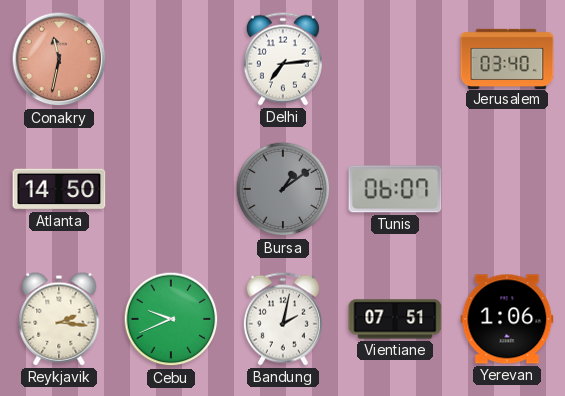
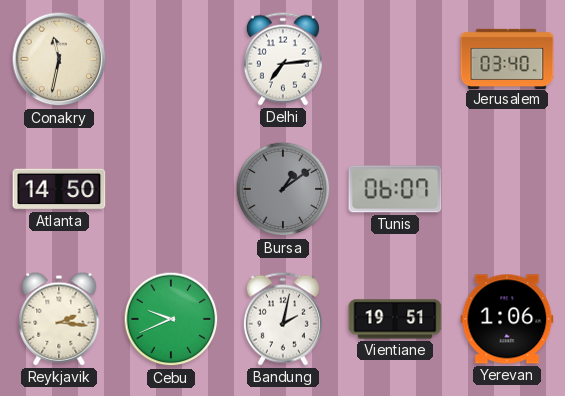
Conakry dial: salmon -> cream
Vientiane: 07:51 -> 19:51
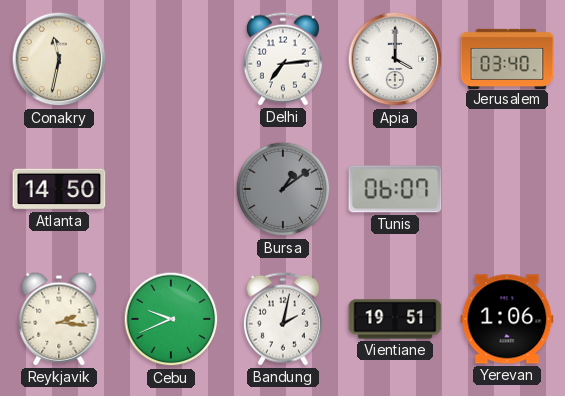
Apia: none -> 4:00
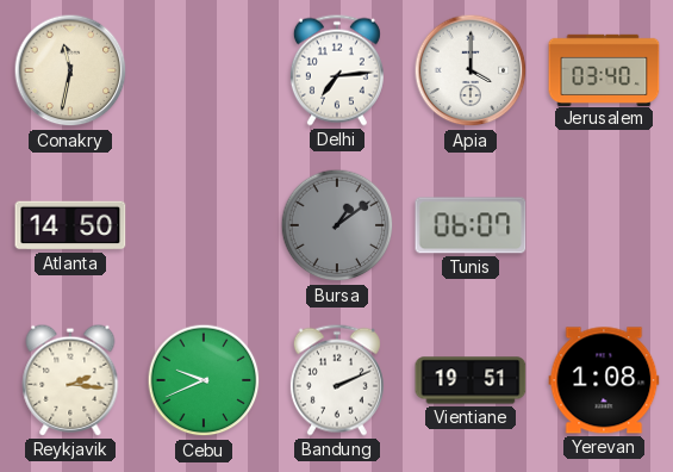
Bandung: 2:02 -> 2:11
Yerevan: 1:06 -> 1:08
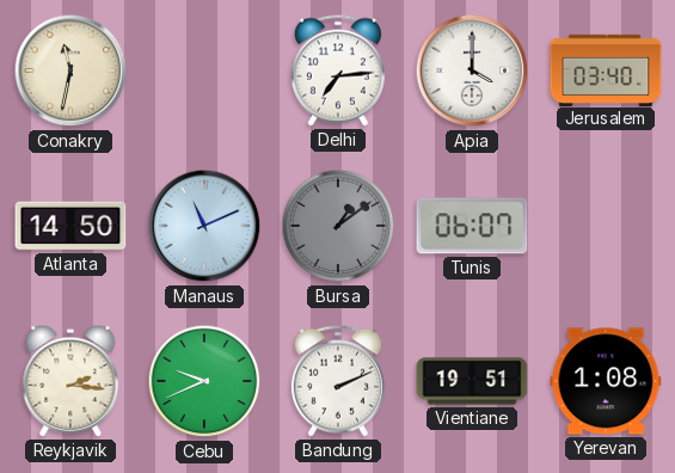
Manaus: none -> 11:11
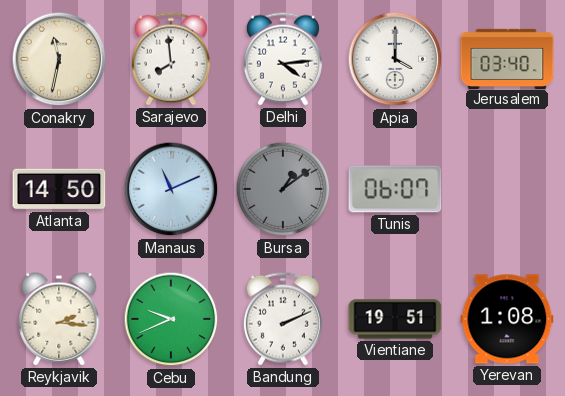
Sarajevo: none -> 7:59
Delhi: 7:14 -> 4:14
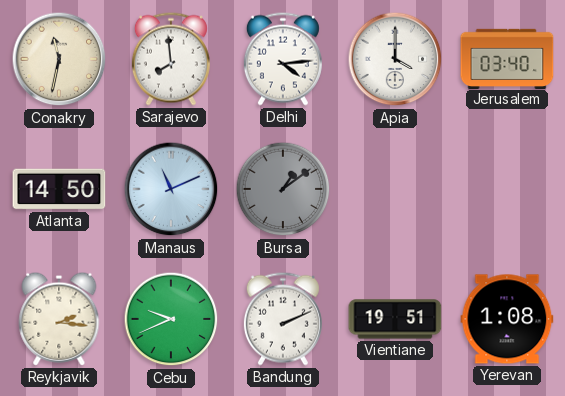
Tunis: 06:07 -> none
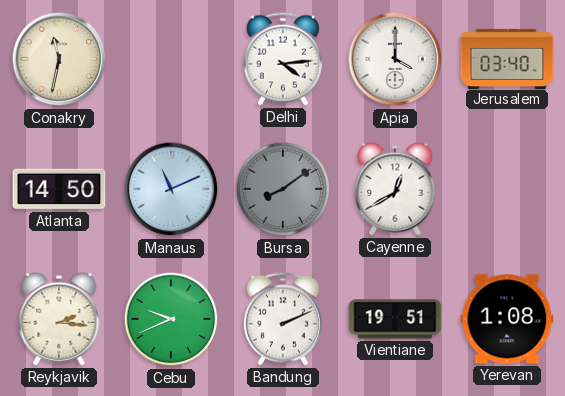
Sarajevo: 7:59 -> none
Bursa: 1:09 -> 8:09
Cayenne: none -> 12:40
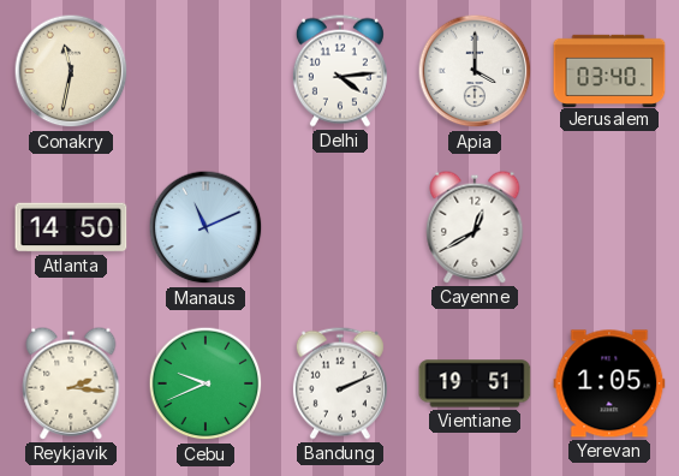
Bursa: 8:09 -> none
Yerevan: 1:08 -> 1:05
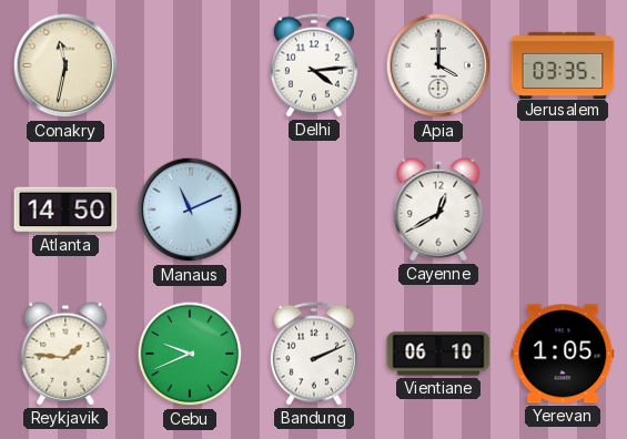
Jerusalem: 03:40 -> 03:35
Reykjavik: 2:16 -> 1:46
Vientiane: 19:51 -> 06:10
